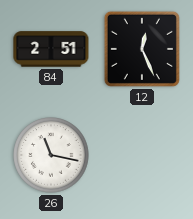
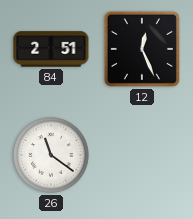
26: 11:17 -> 11:21
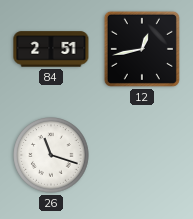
12: 12:26 -> 12:43
26: 11:21 -> 11:18
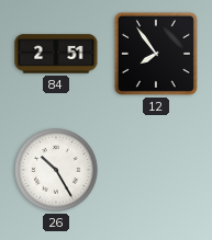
12: 12:43 -> 7:54
26: 11:18 -> 10:25
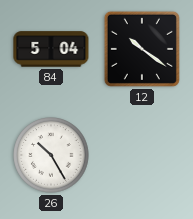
84: 2:51 -> 5:04
12: 7:54 -> 10:21
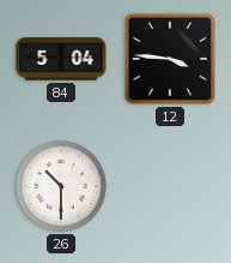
12: 10:21 -> 3:46
26: 10:25 -> 10:30
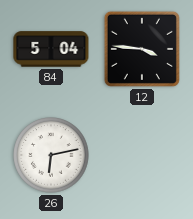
26: 10:30 -> 6:13
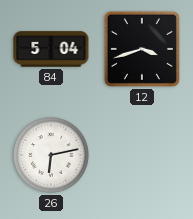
12: 3:46 -> 3:42
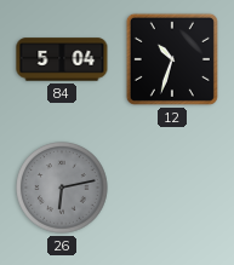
12: 3:42 -> 10:33
26 dial: white -> grey
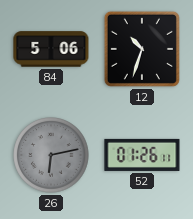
84: 5:04 -> 5:06
52: none -> 01:26
